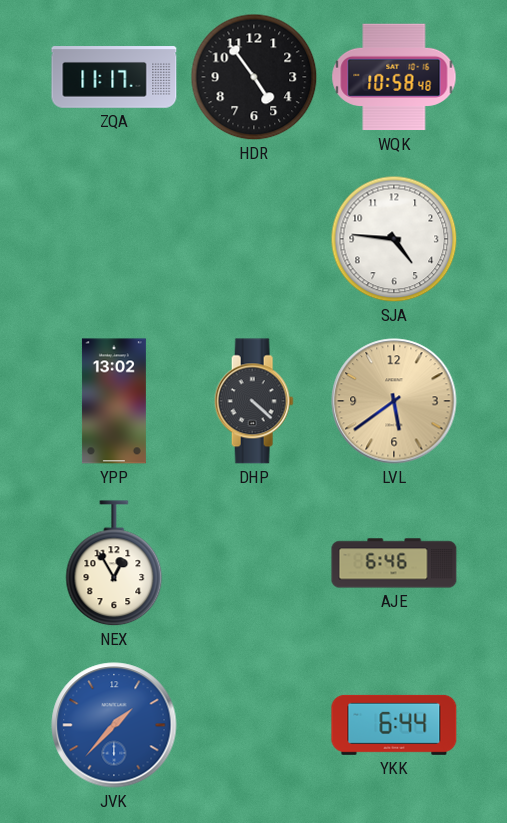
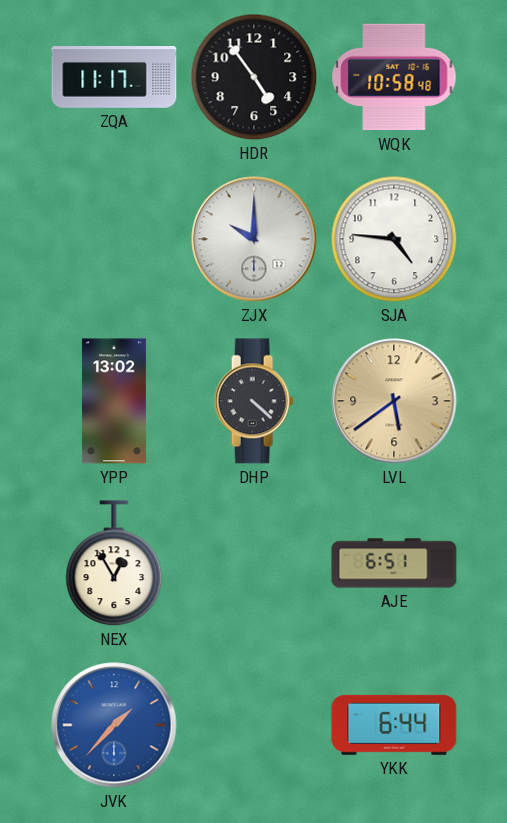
ZJX: none -> 10:00
AJE: 6:46 -> 6:51
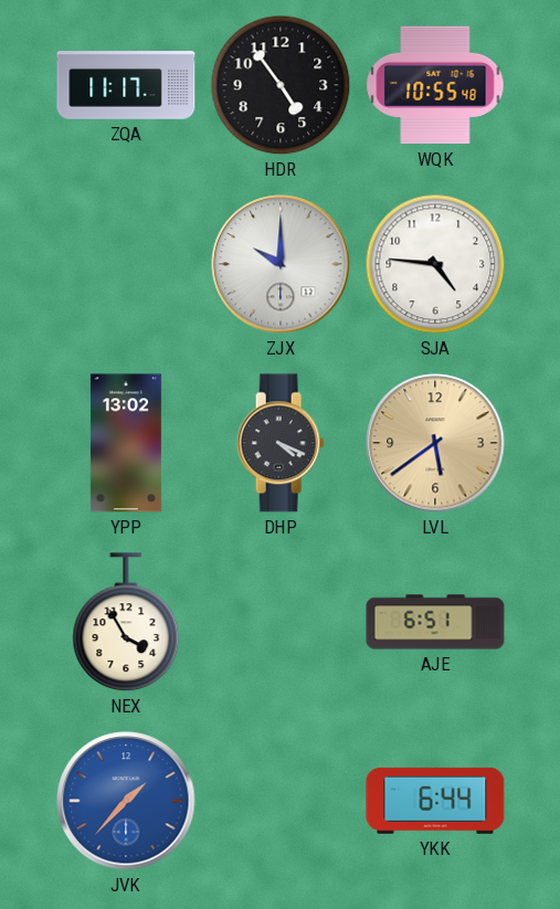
WQK: 10:58 -> 10:55
DHP: 4:22 -> 4:19
NEX: 12:55 -> 3:55
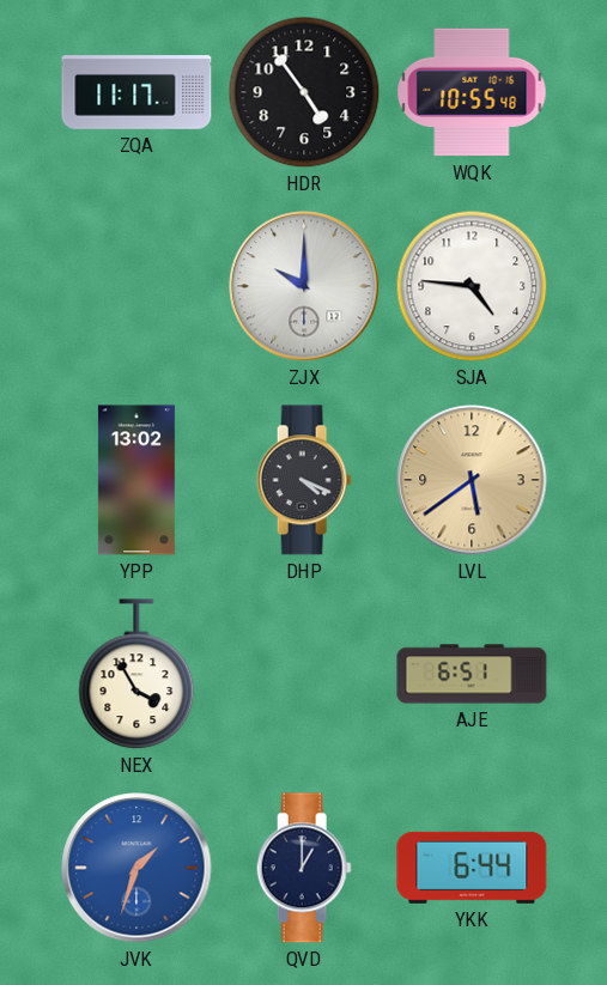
JVK: 1:37 -> 1:33
QVD: none -> 1:00
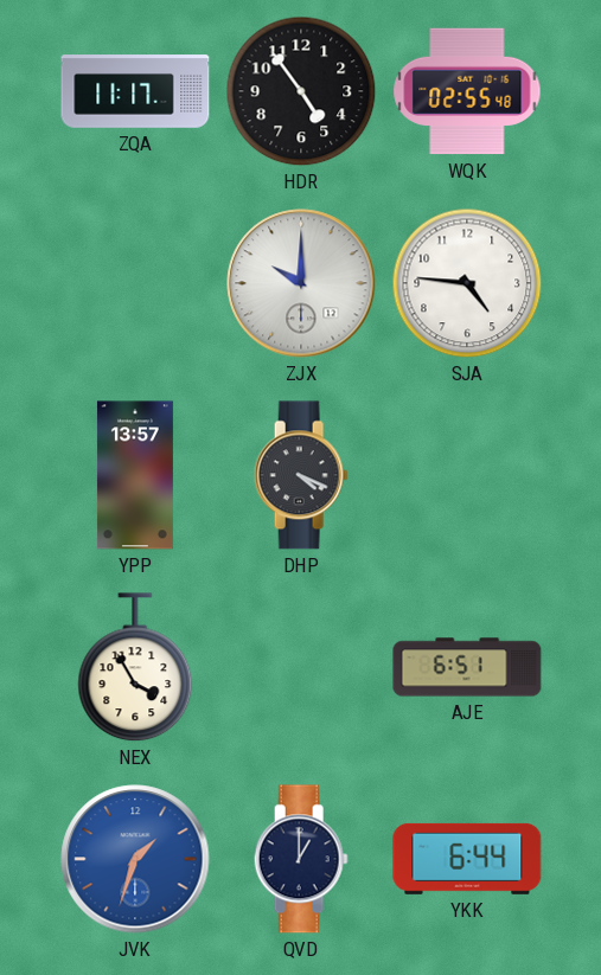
WQK: 10:55 -> 02:55
YPP: 13:02 -> 13:57
LVL: 5:39 -> none
